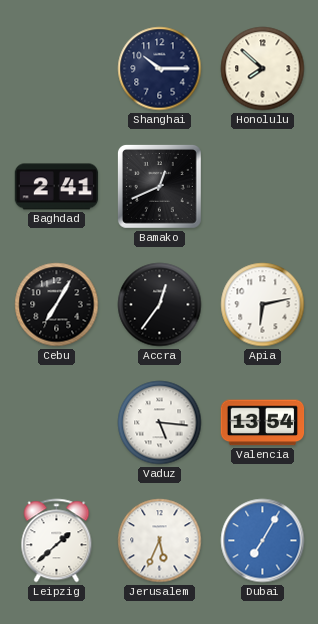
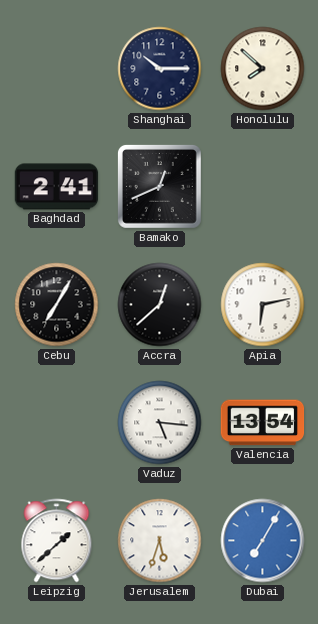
Accra: 12:36 -> 12:38
Jerusalem: 5:34 -> 5:33
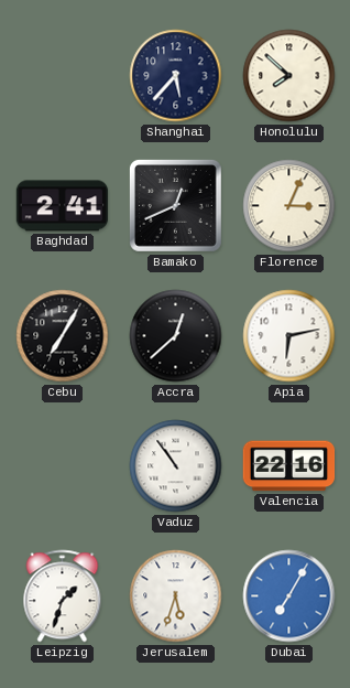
Shanghai: 10:15 -> 5:37
Florence: none -> 3:04
Vaduz: 5:16 -> 10:54
Valencia: 13:54 -> 22:16
Leipzig: 1:38 -> 1:33
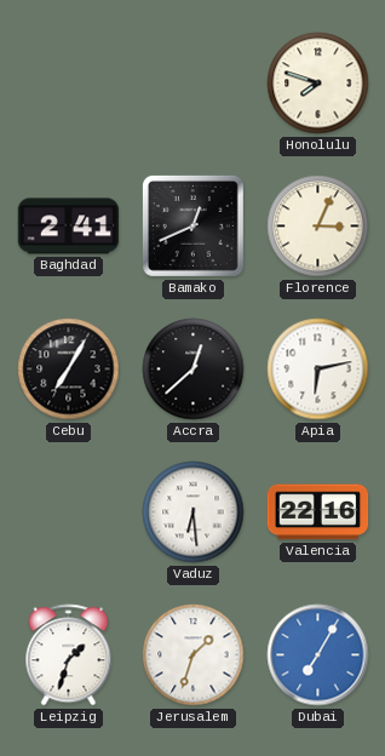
Shanghai: 5:37 -> none
Honolulu: 7:52 -> 7:48
Vaduz: 10:54 -> 6:29
Jerusalem: 5:33 -> 1:33
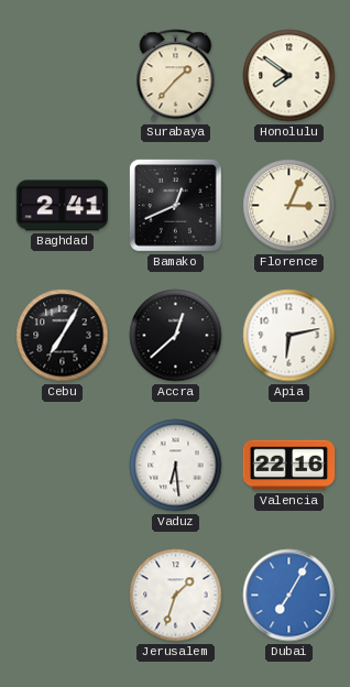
Surabaya: none -> 1:37
Honolulu: 7:48 -> 7:51
Leipzig: 1:33 -> none
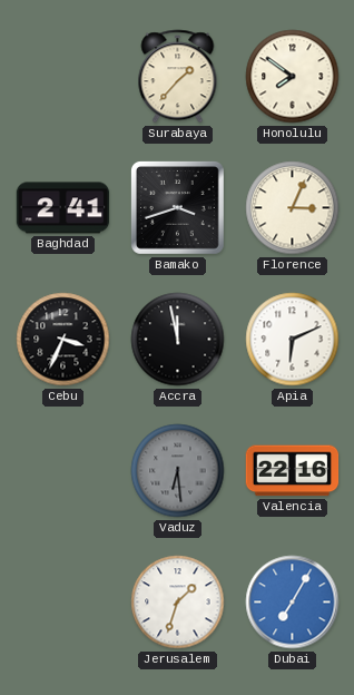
Bamako: 12:41 -> 3:42
Cebu: 7:05 -> 3:34
Accra: 12:38 -> 11:58
Apia: 6:13 -> 6:11
Vaduz dial: white -> grey
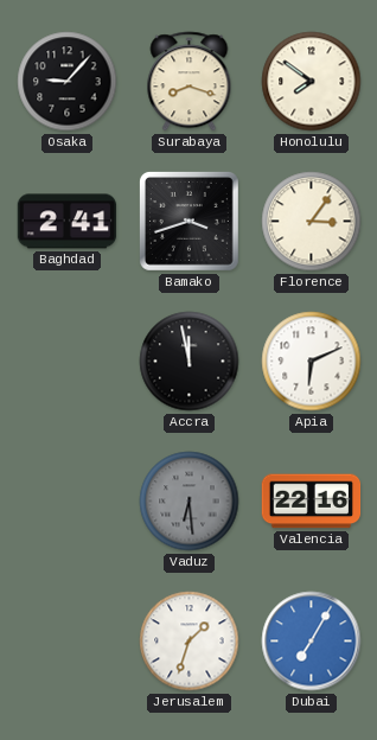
Osaka: none -> 9:07
Surabaya: 1:37 -> 8:18
Florence: 3:04 -> 3:06
Cebu: 3:34 -> none
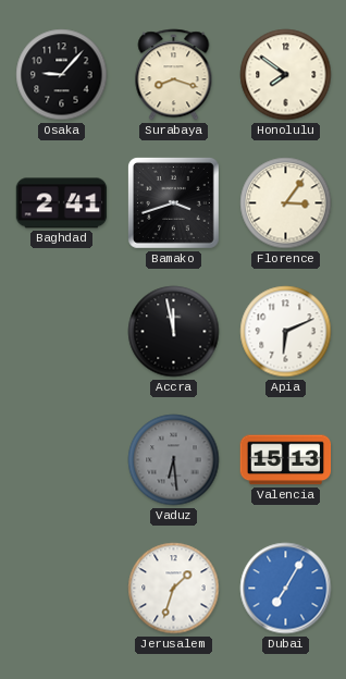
Valencia: 22:16 -> 15:13
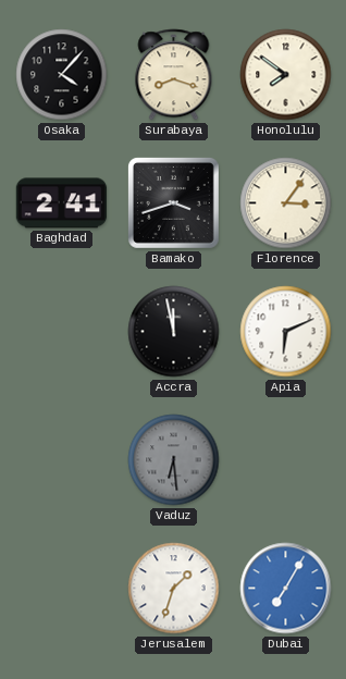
Osaka: 9:07 -> 4:07
Valencia: 15:13 -> none
